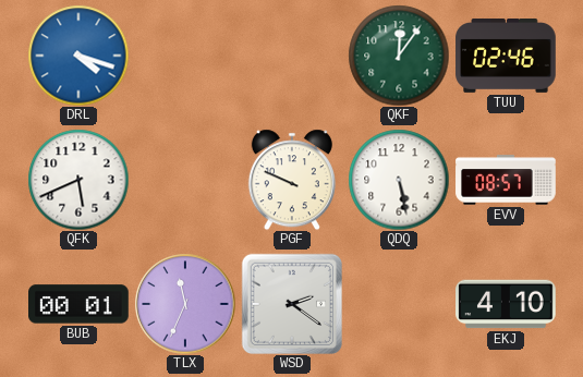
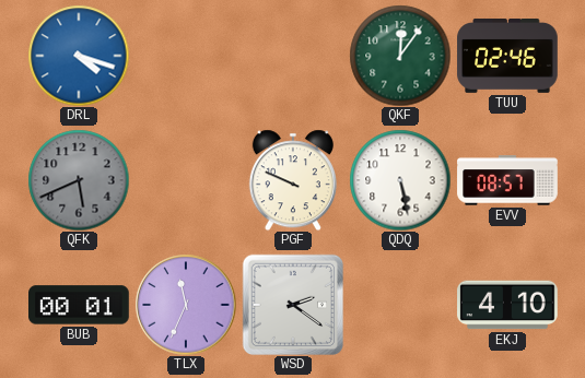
QFK dial: white -> grey
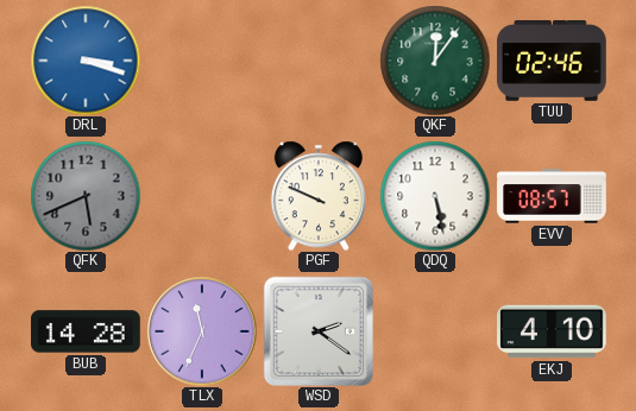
DRL: 4:18 -> 3:18
BUB: 00:01 -> 14:28
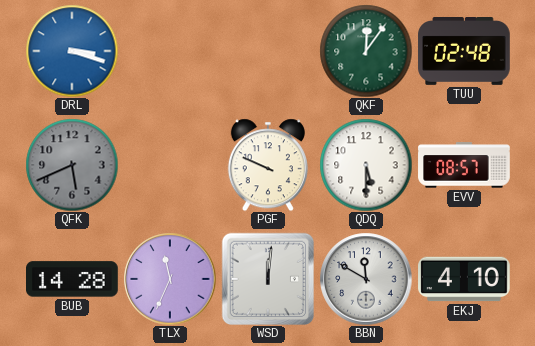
TUU: 02:46 -> 02:48
QDQ: 5:28 -> 5:30
WSD: 2:21 -> 12:01
BBN: none -> 11:50
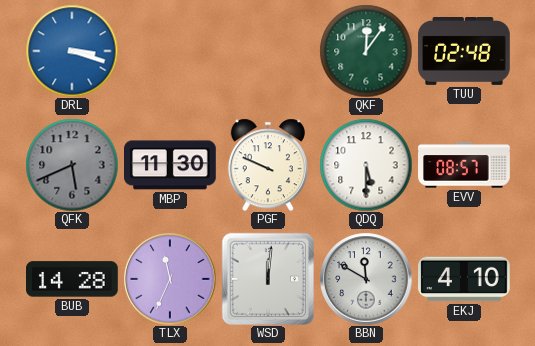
MBP: none -> 11:30
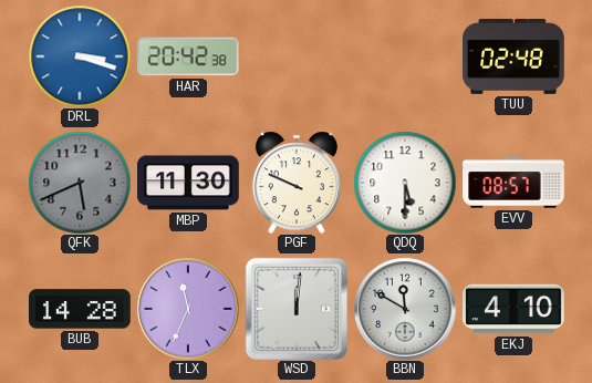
HAR: none -> 20:42
QKF: 12:06 -> none
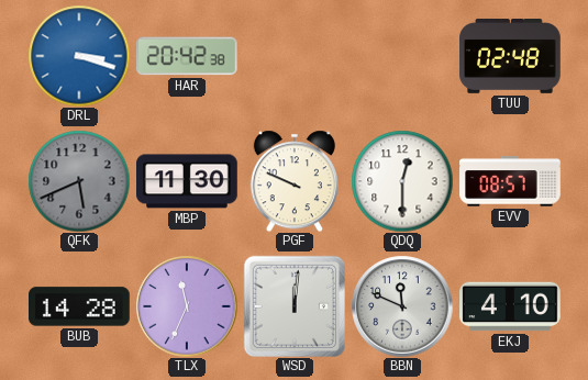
QDQ: 5:30 -> 12:30
BBN: 11:50 -> 11:49
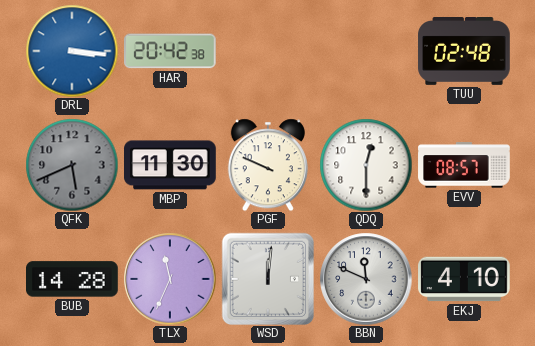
DRL: 3:18 -> 3:16
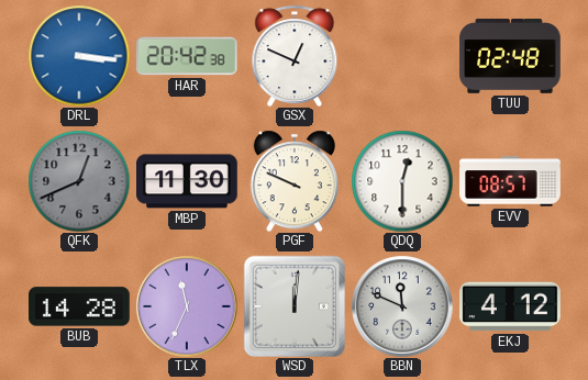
GSX: none -> 12:49
QFK: 5:41 -> 12:41
EKJ: 4:10 -> 4:12
